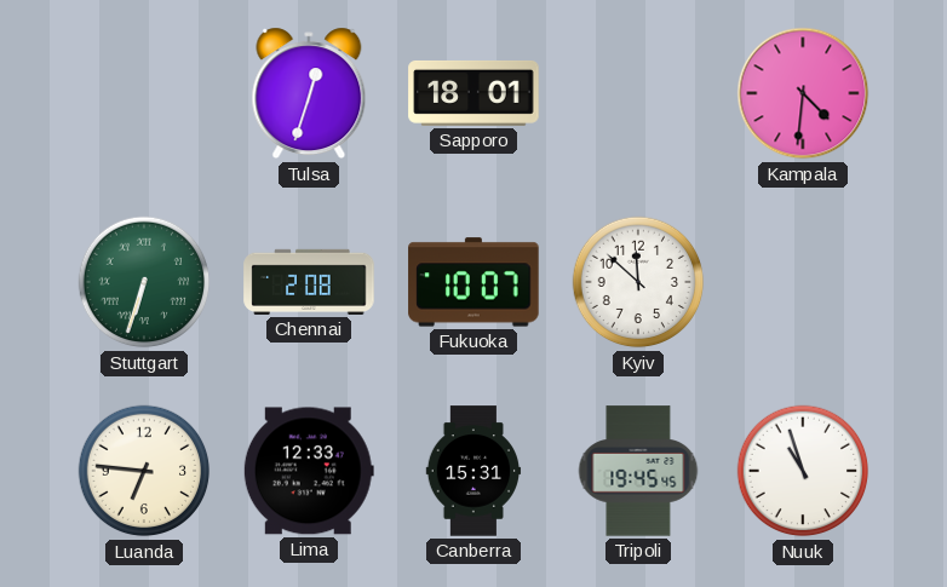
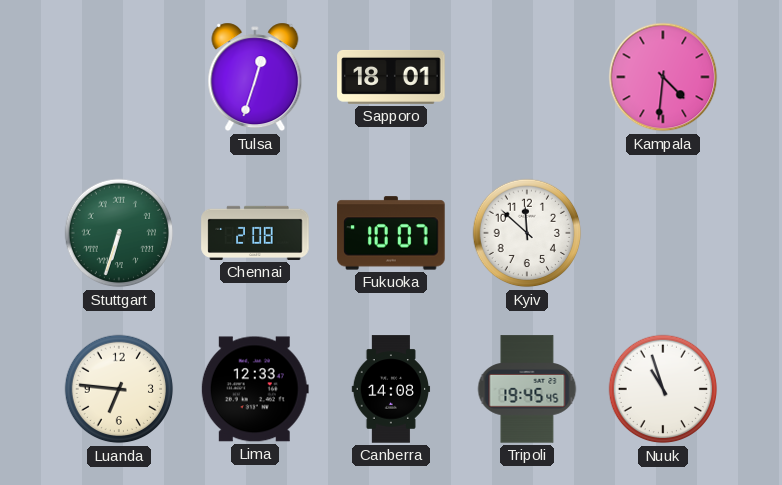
Canberra: 15:31 -> 14:08
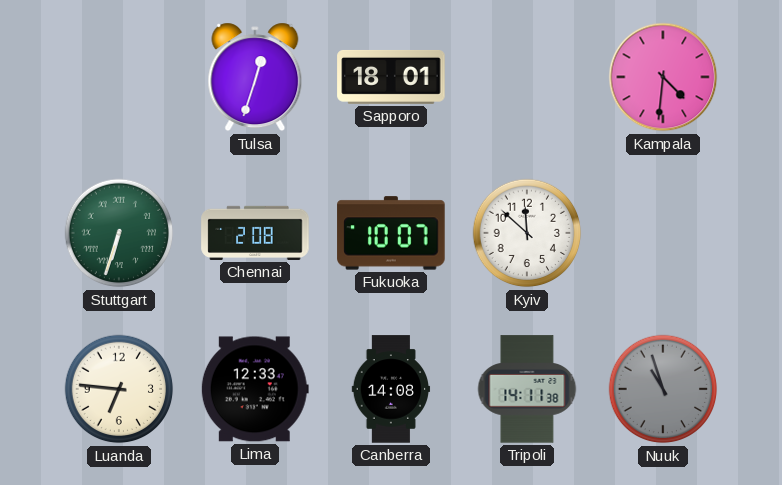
Tripoli: 19:45 -> 14:11
Nuuk dial: white -> grey
